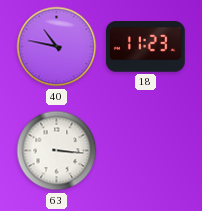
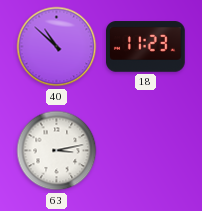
40: 10:47 -> 10:52
63: 3:16 -> 3:13
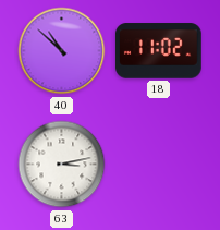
18: 11:23 -> 11:02
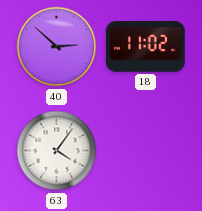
40: 10:52 -> 2:52
63: 3:13 -> 4:06
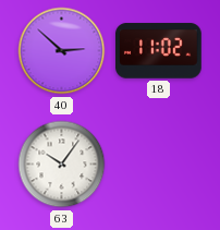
63: 4:06 -> 10:06
